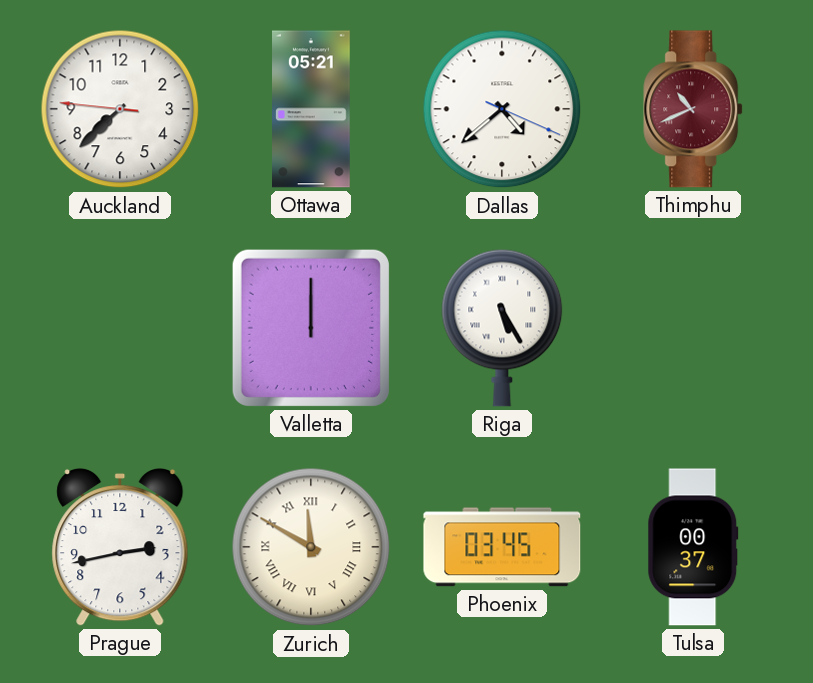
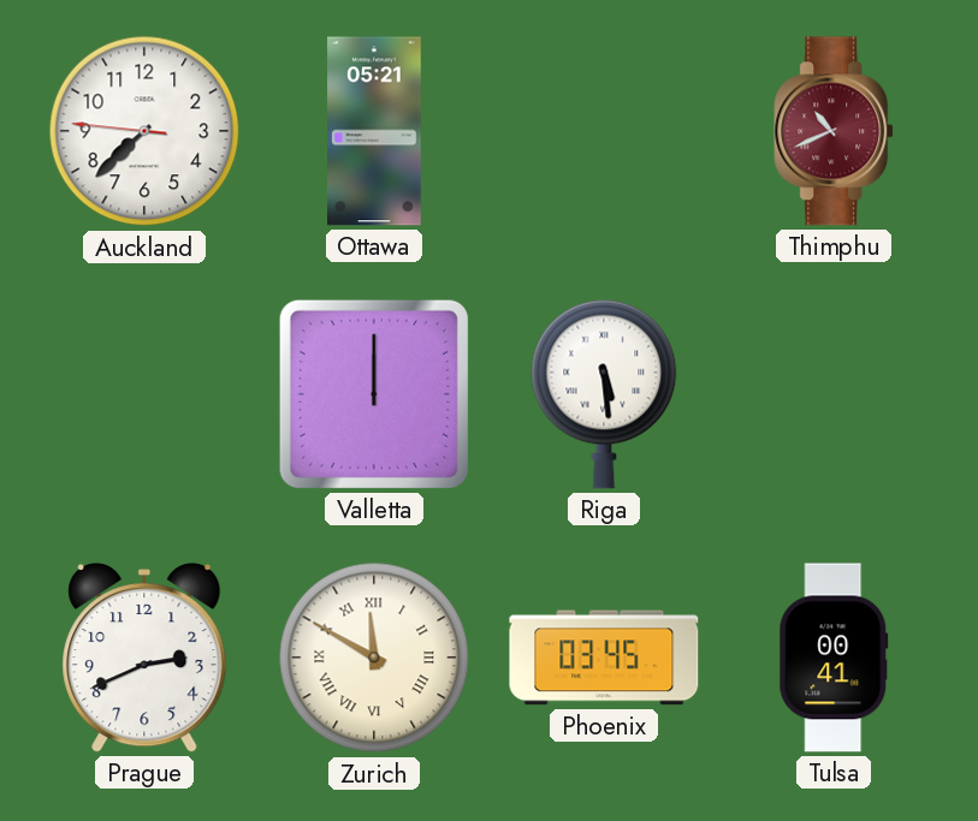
Dallas: 4:38 -> none
Riga: 5:25 -> 5:29
Prague: 2:43 -> 2:41
Tulsa: 00:37 -> 00:41
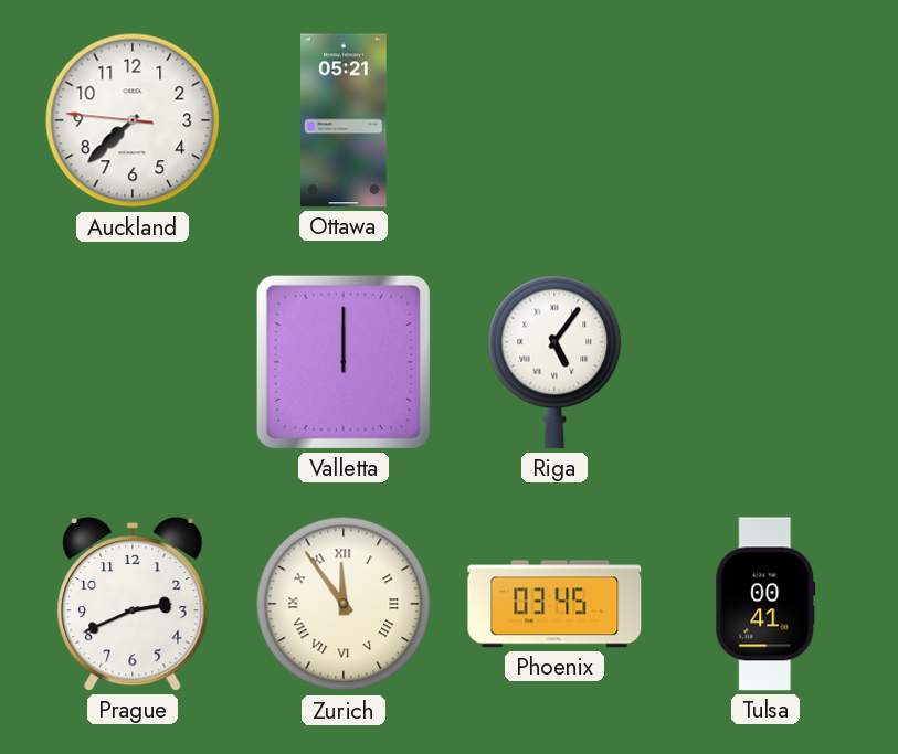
Thimphu: 10:41 -> none
Riga: 5:29 -> 5:06
Zurich: 11:50 -> 11:54
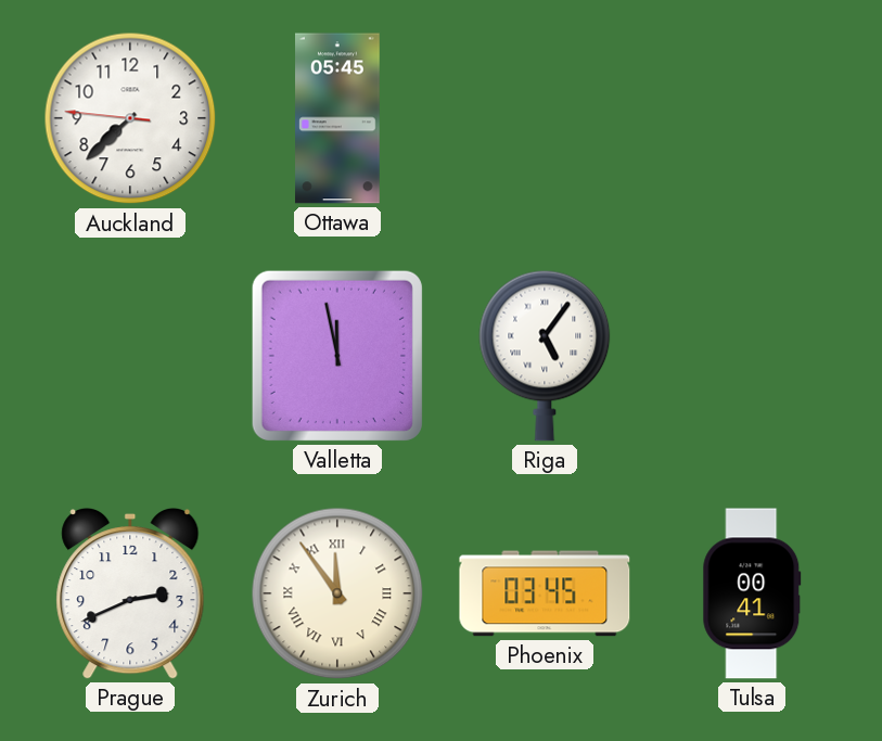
Ottawa: 05:21 -> 05:45
Valletta: 12:00 -> 11:58
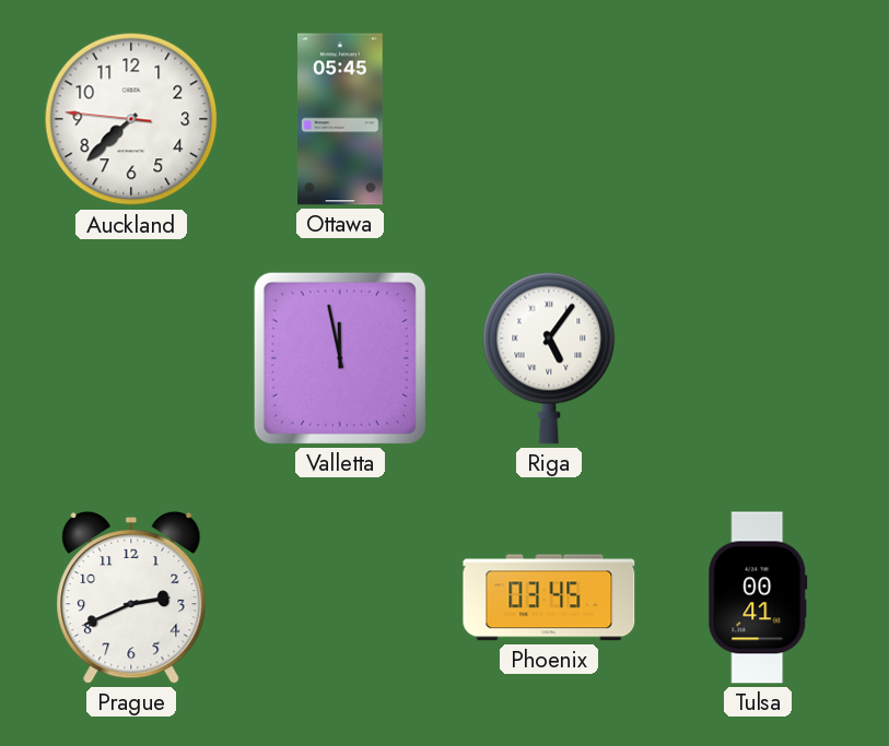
Zurich: 11:54 -> none
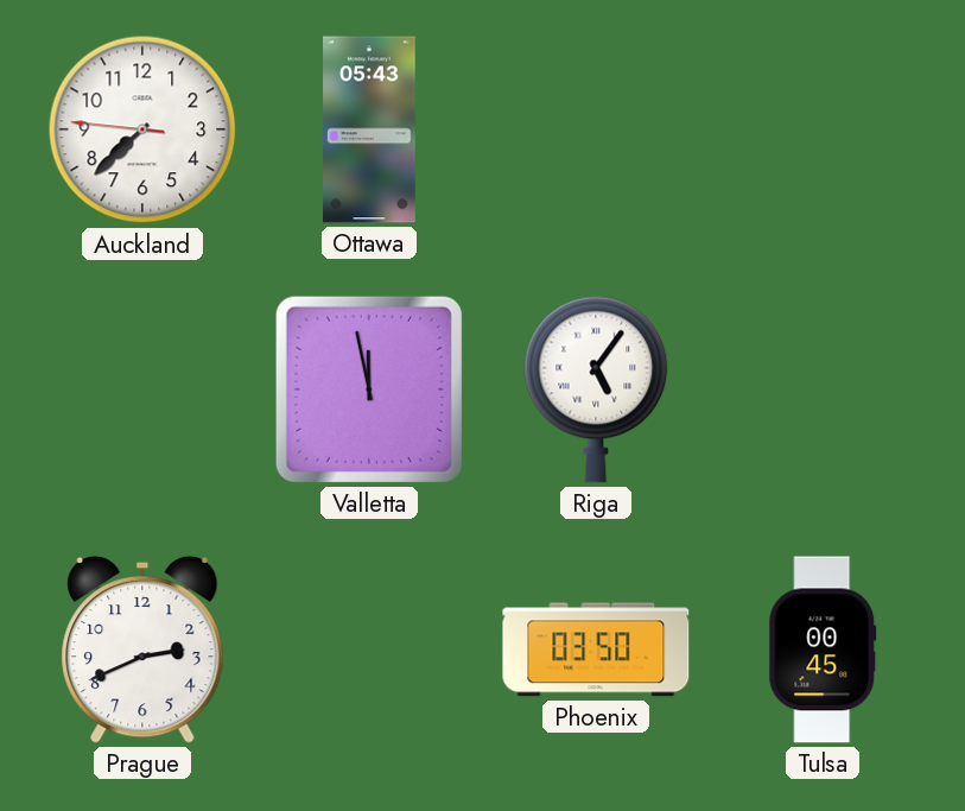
Ottawa: 05:45 -> 05:43
Phoenix: 03:45 -> 03:50
Tulsa: 00:41 -> 00:45
